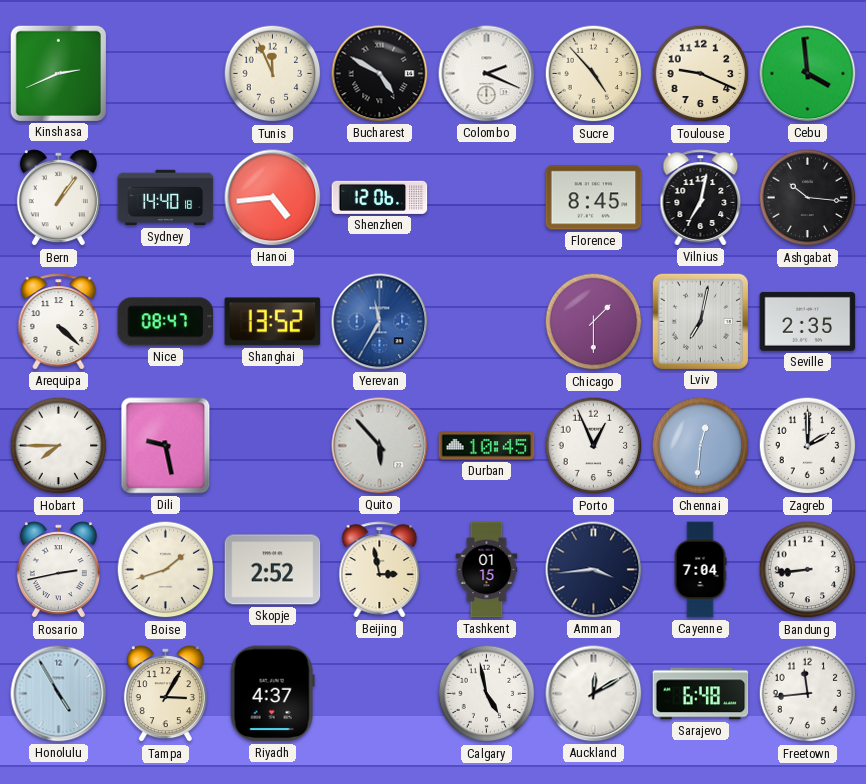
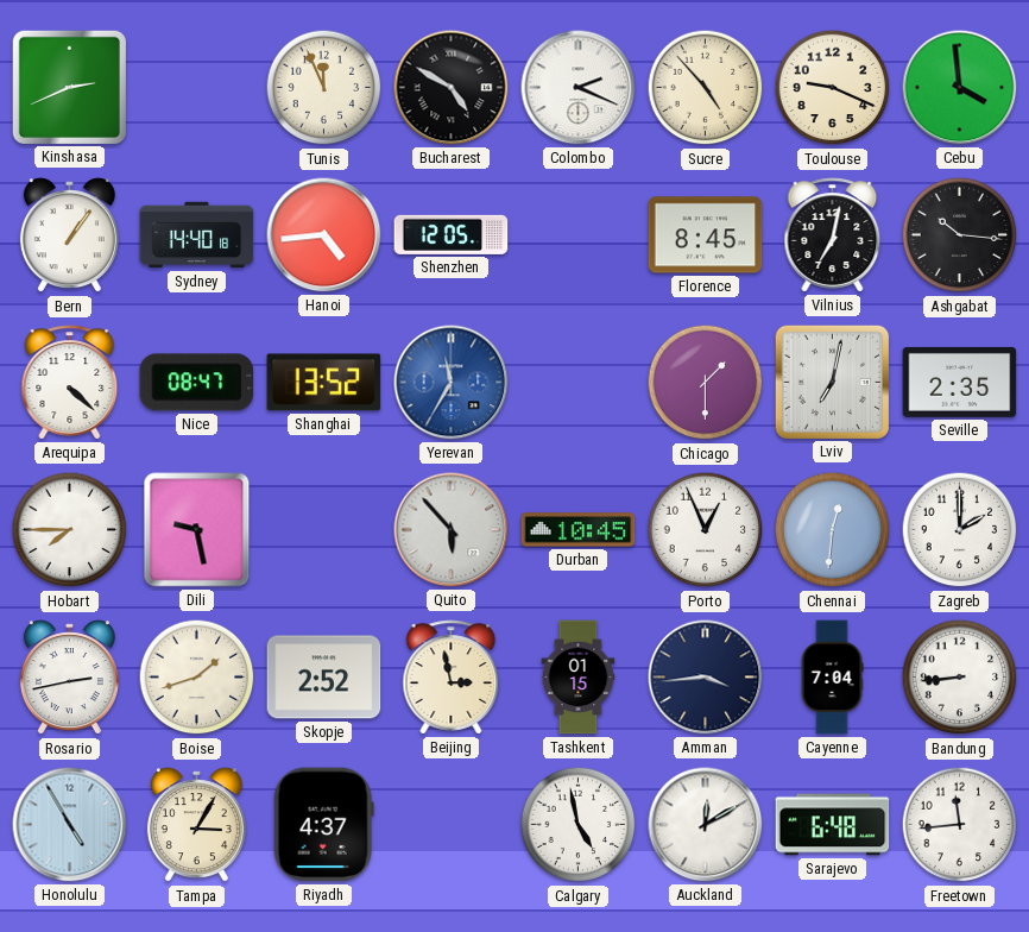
Shenzhen: 12:06 -> 12:05
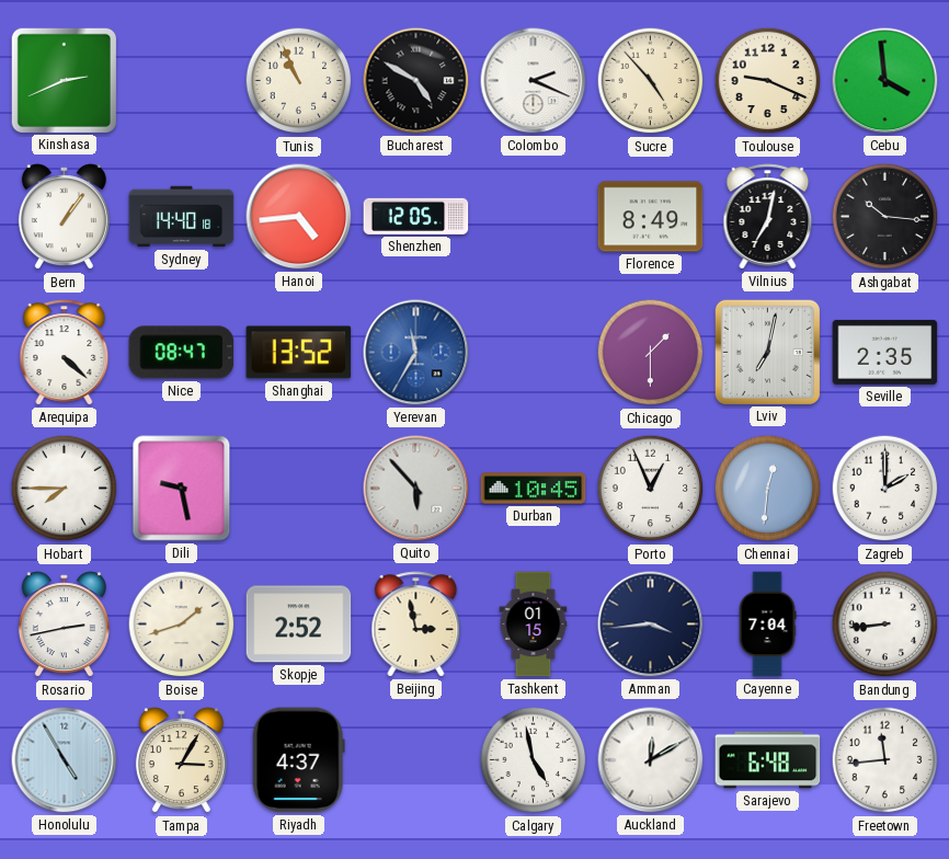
Tunis: 11:56 -> 10:56
Florence: 8:45 -> 8:49
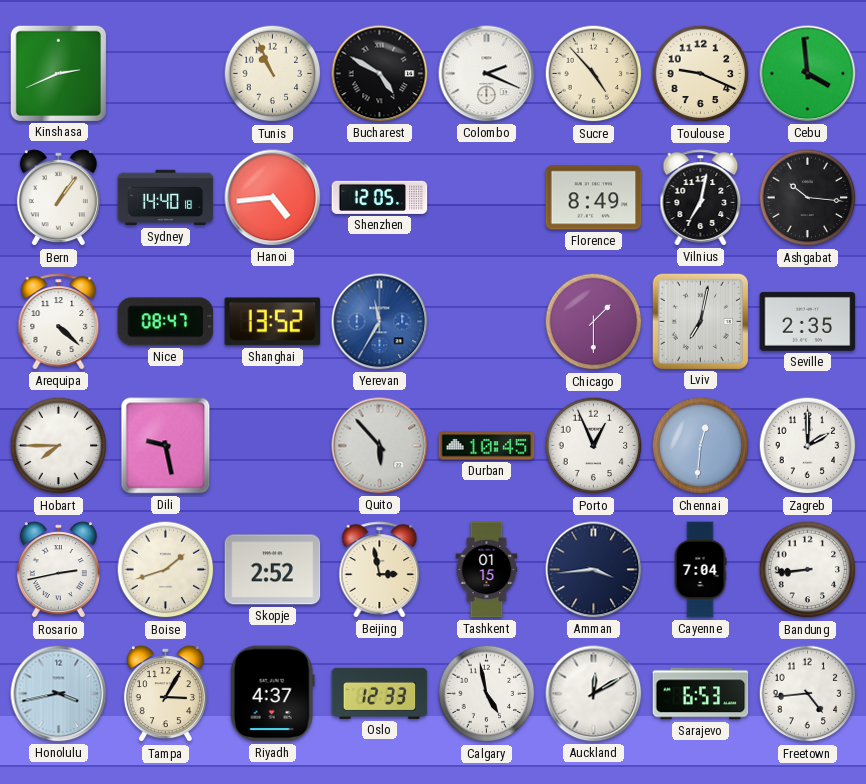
Honolulu: 4:55 -> 3:43
Oslo: none -> 12:33
Sarajevo: 6:48 -> 6:53
Freetown: 11:44 -> 4:44
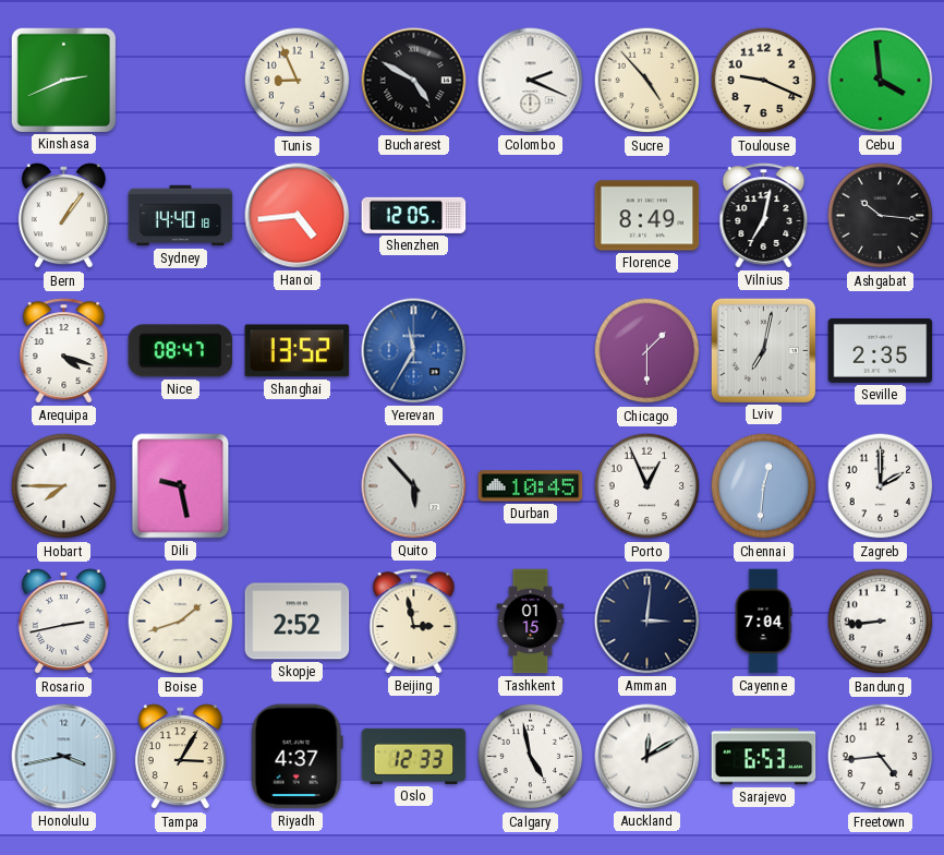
Tunis: 10:56 -> 8:56
Arequipa: 4:22 -> 4:18
Amman: 3:44 -> 3:01
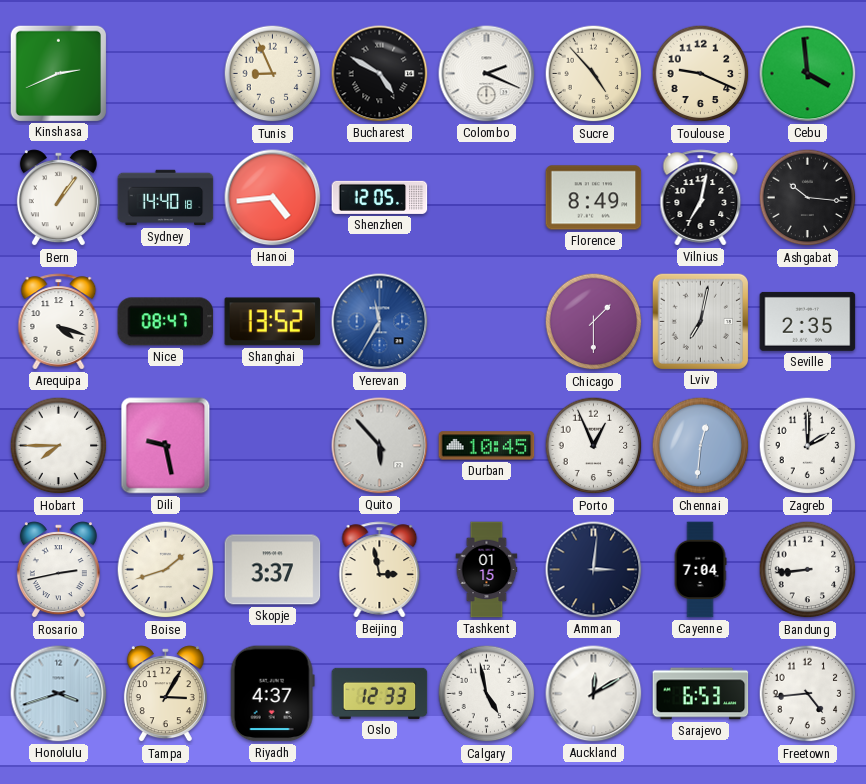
Skopje: 2:52 -> 3:37
Honolulu: 3:43 -> 3:42
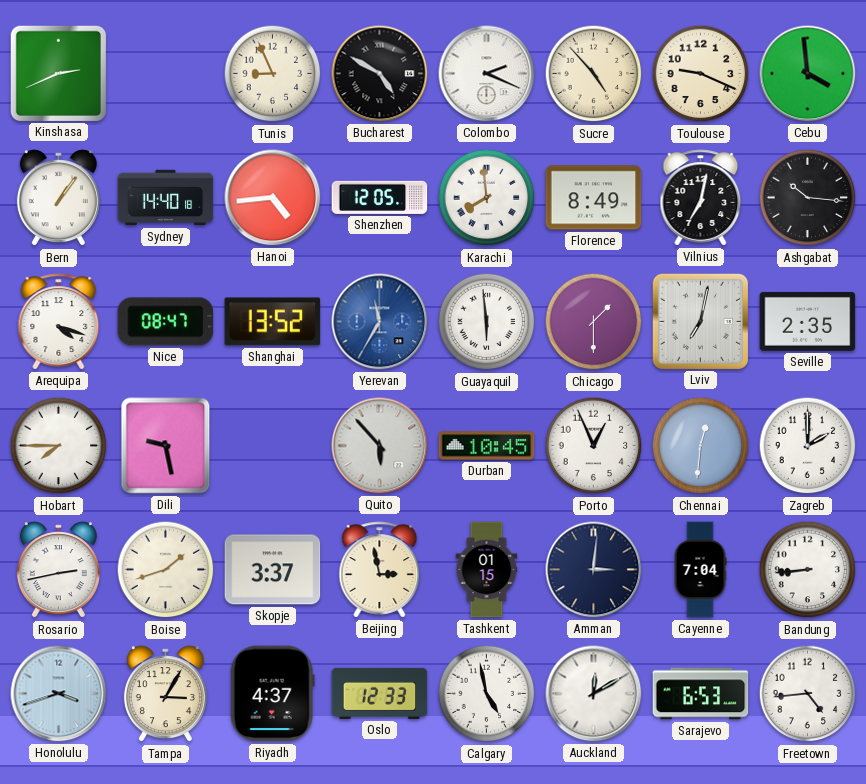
Karachi: none -> 7:59
Guayaquil: none -> 5:59
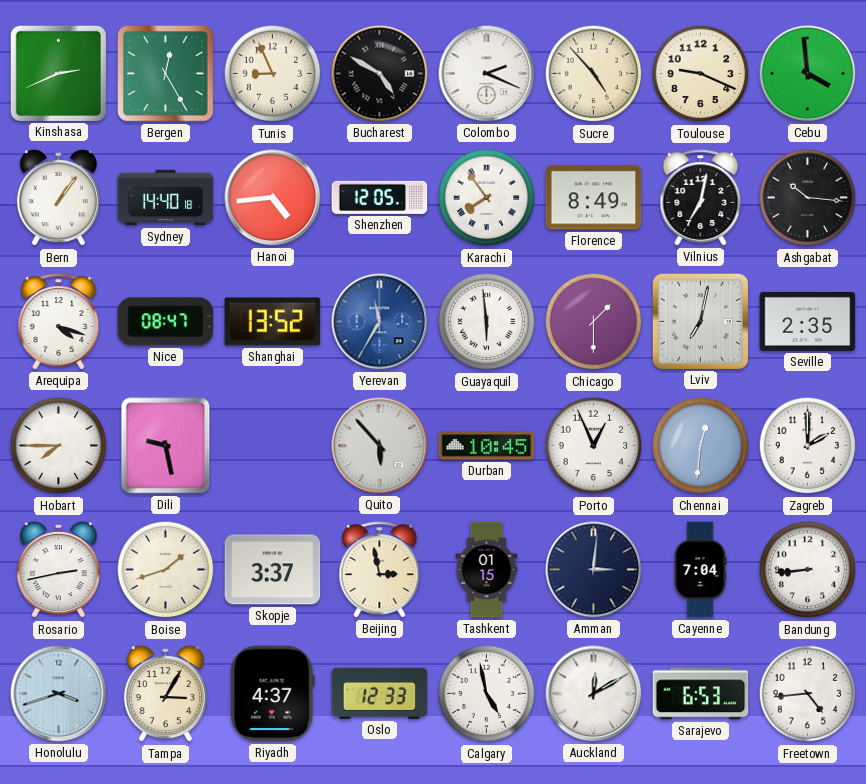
Bergen: none -> 12:25
Karachi: 7:59 -> 7:54
